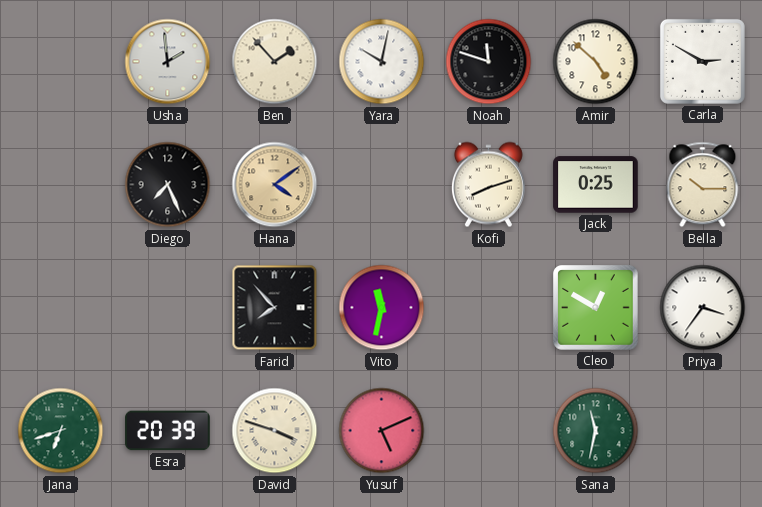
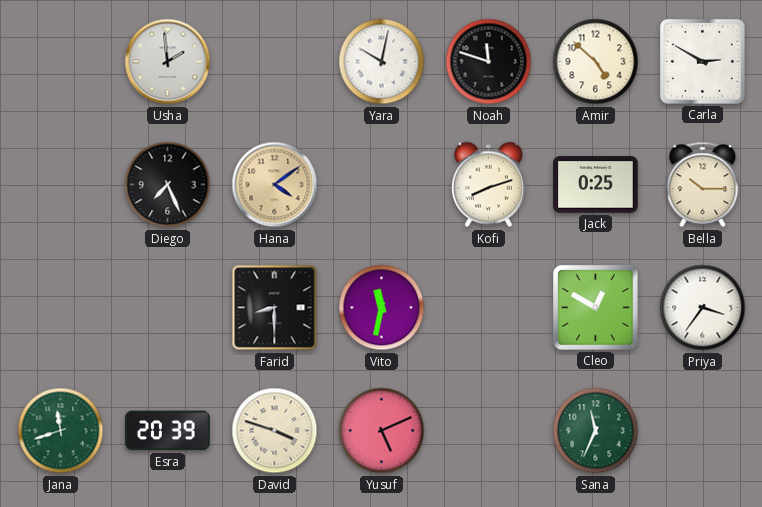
Ben: 1:53 -> none
Farid: 7:53 -> 8:30
Jana: 6:42 -> 11:42
Sana: 11:32 -> 11:34
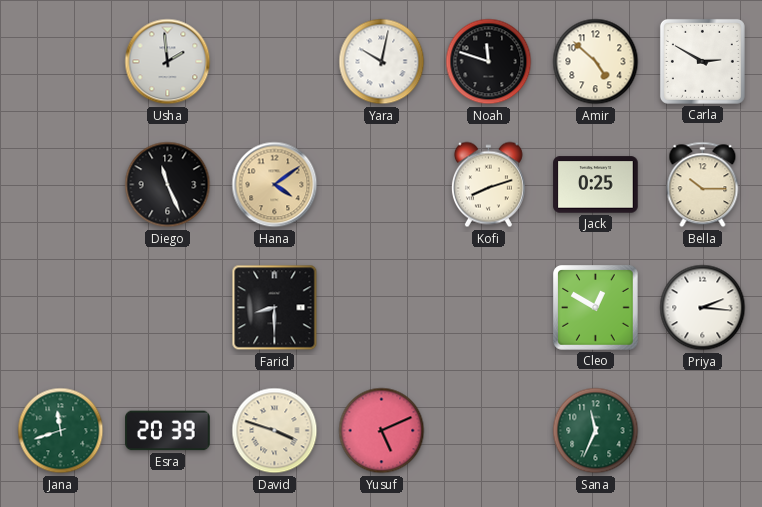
Diego: 7:26 -> 11:26
Vito: 11:32 -> none
Priya: 3:36 -> 2:16
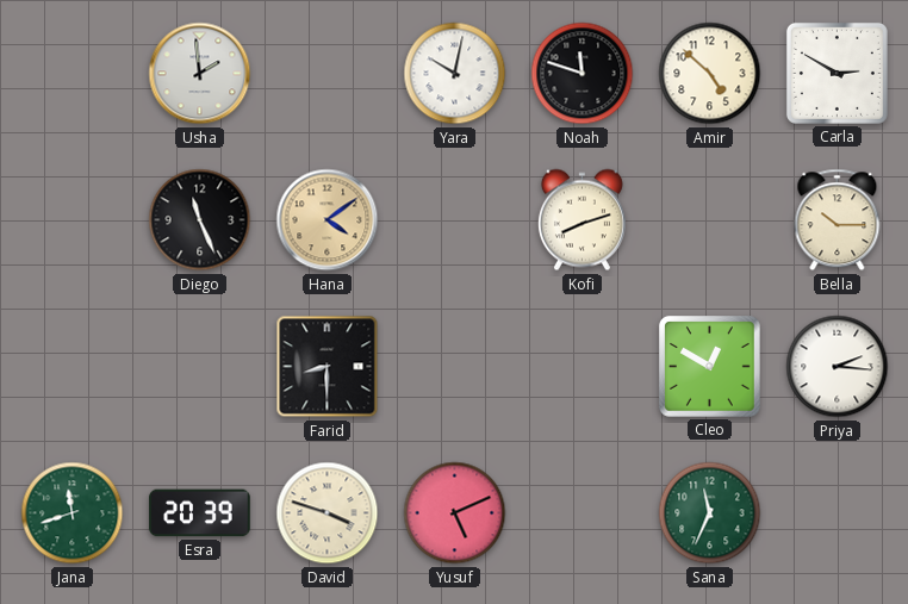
Jack: 0:25 -> none
